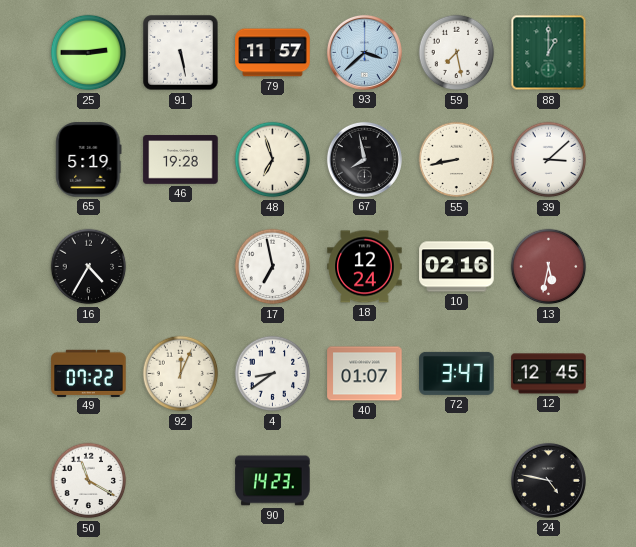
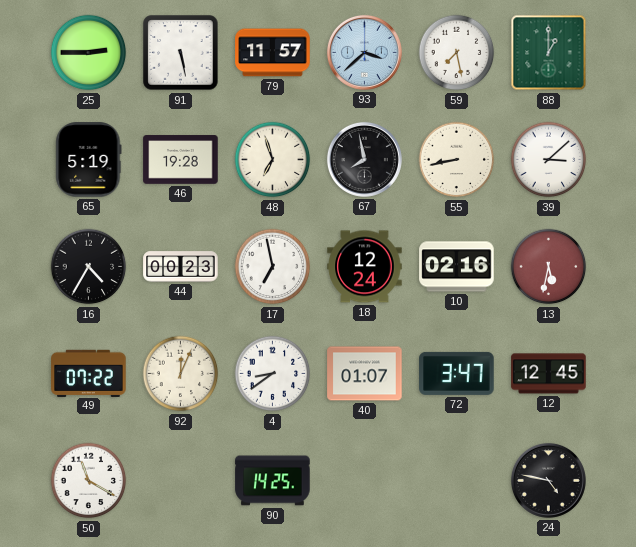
44: none -> 00:23
90: 14:23 -> 14:25
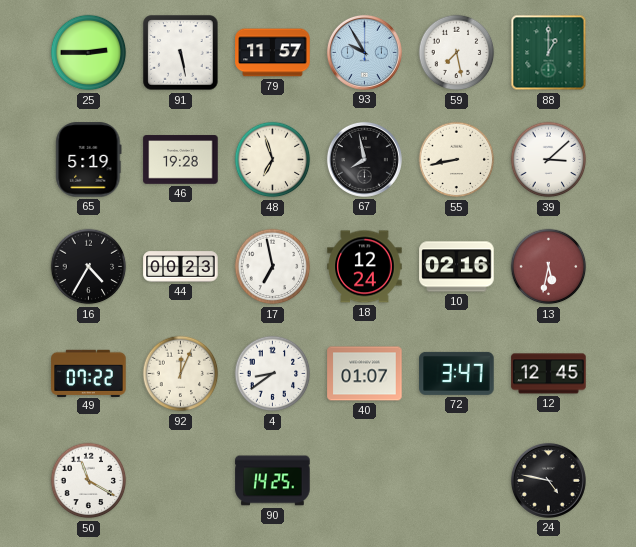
93: 3:38 -> 9:55
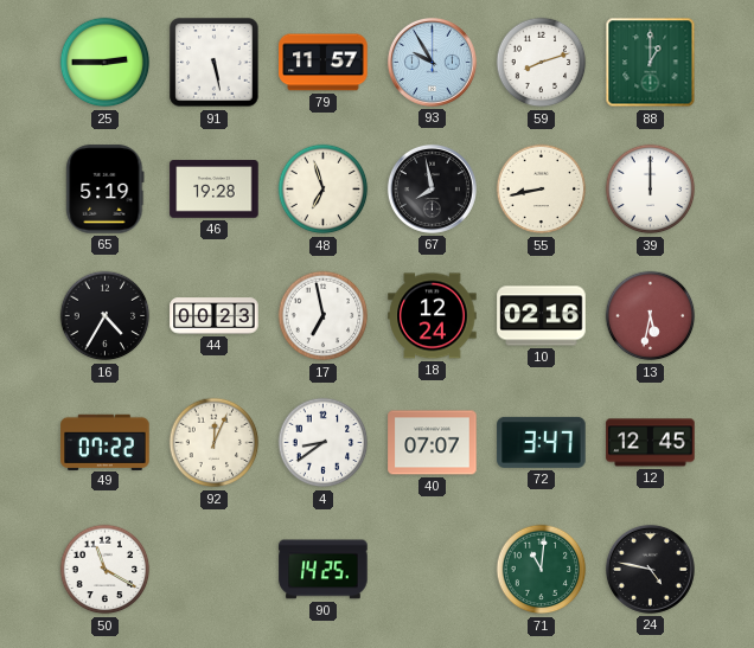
59: 7:28 -> 8:12
39: 3:08 -> 12:00
40: 01:07 -> 07:07
71: none -> 11:01
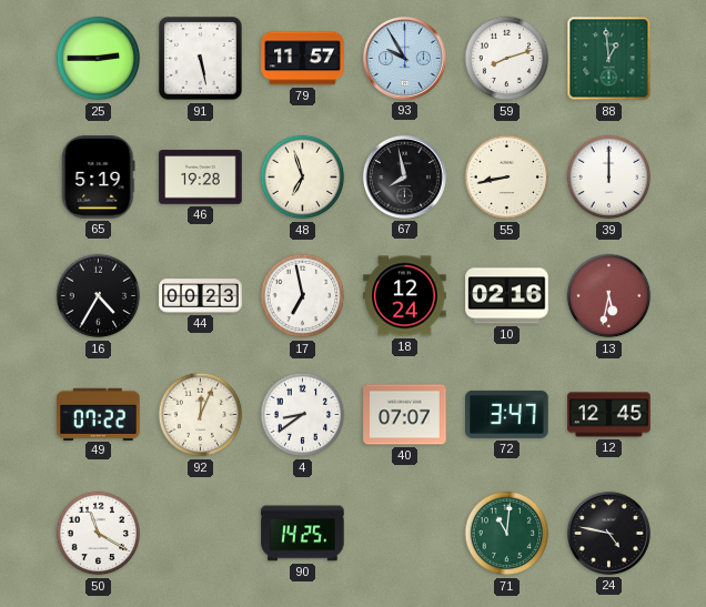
88: 1:00 -> 12:59
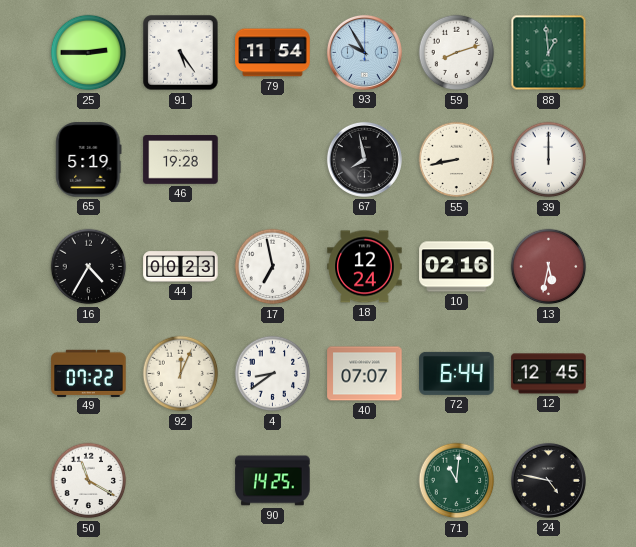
91: 5:28 -> 5:24
79: 11:57 -> 11:54
48: 6:57 -> none
72: 3:47 -> 6:44
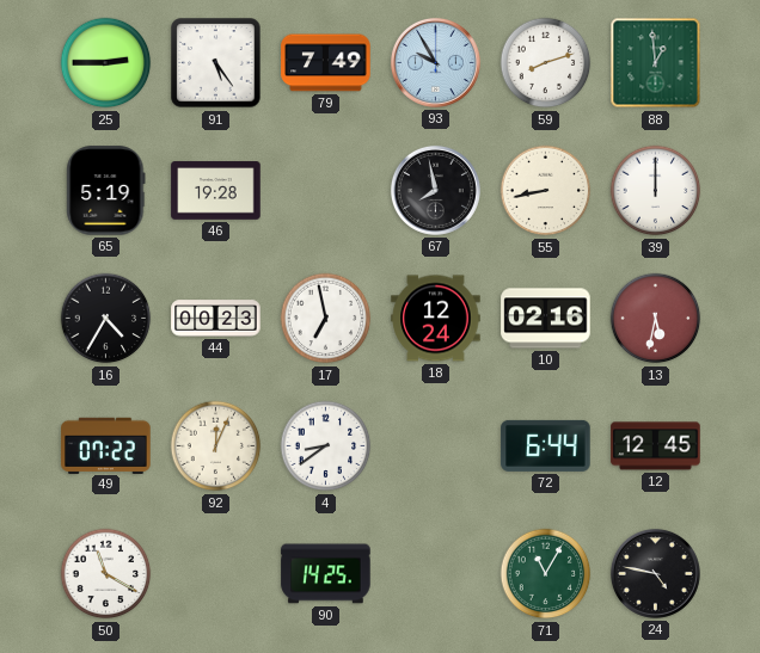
79: 11:54 -> 7:49
40: 07:07 -> none
71: 11:01 -> 11:05
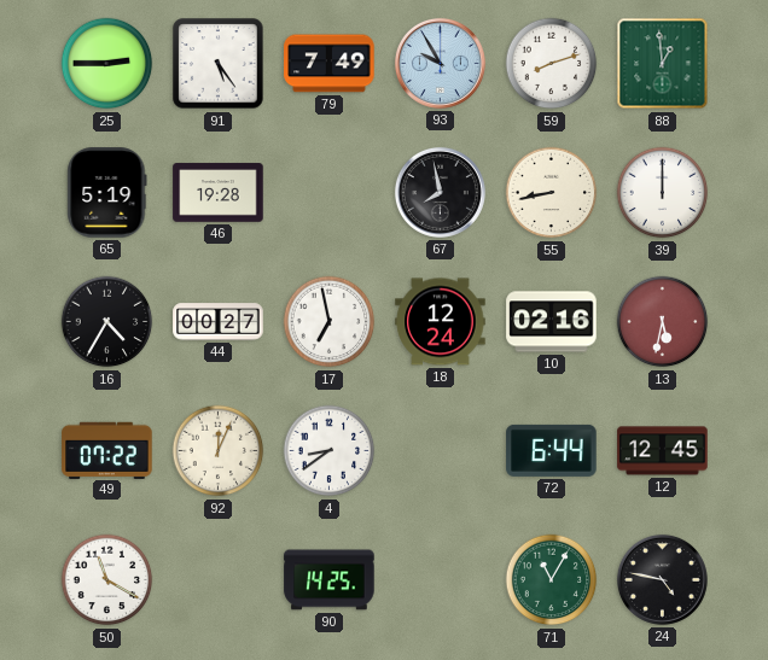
44: 00:23 -> 00:27
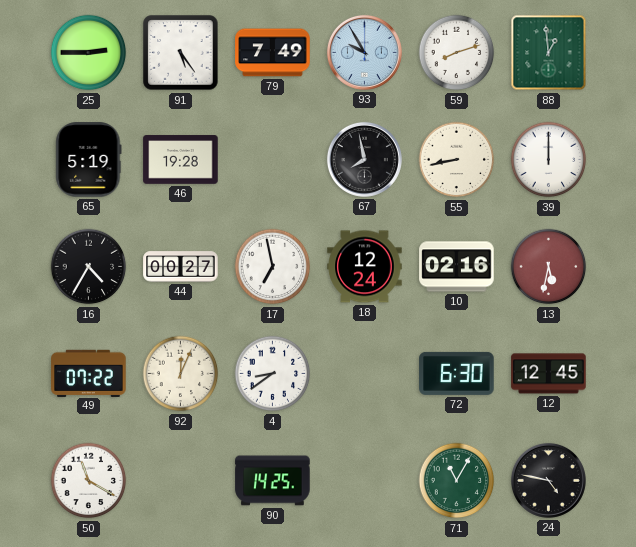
72: 6:44 -> 6:30
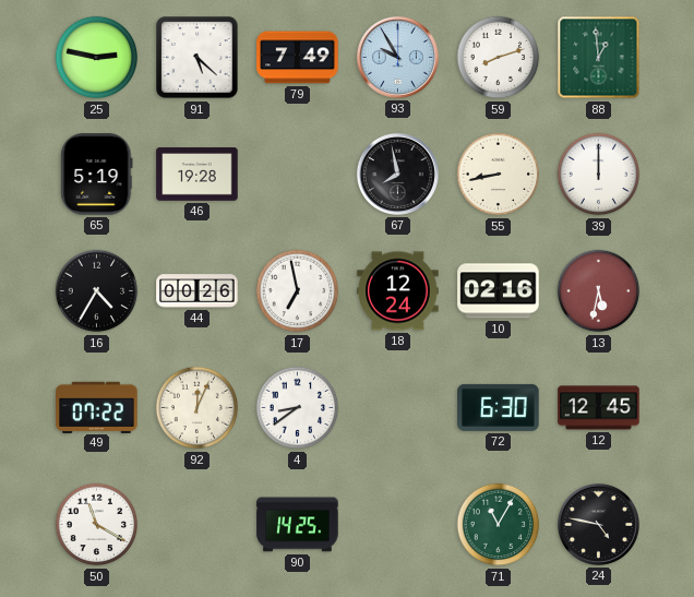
25: 2:45 -> 2:47
91: 5:24 -> 5:22
44: 00:27 -> 00:26
